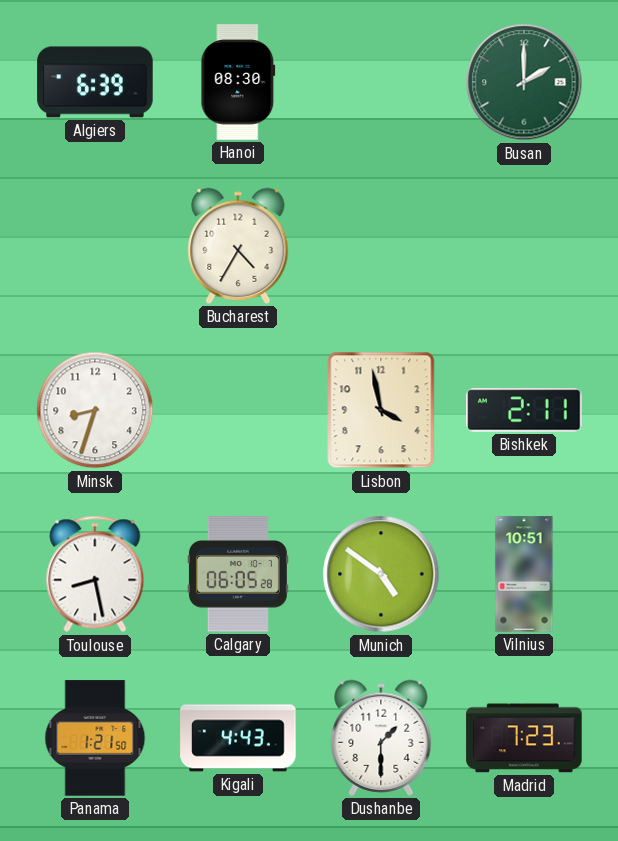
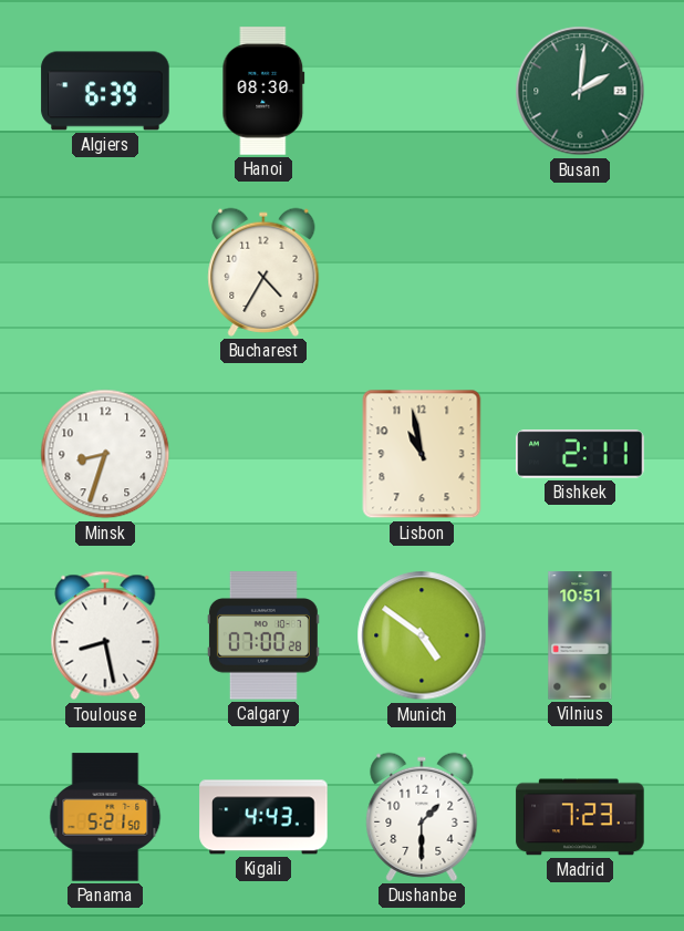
Busan: 2:00 -> 2:01
Lisbon: 3:58 -> 10:58
Calgary: 06:05 -> 07:00
Panama: 1:21 -> 5:21
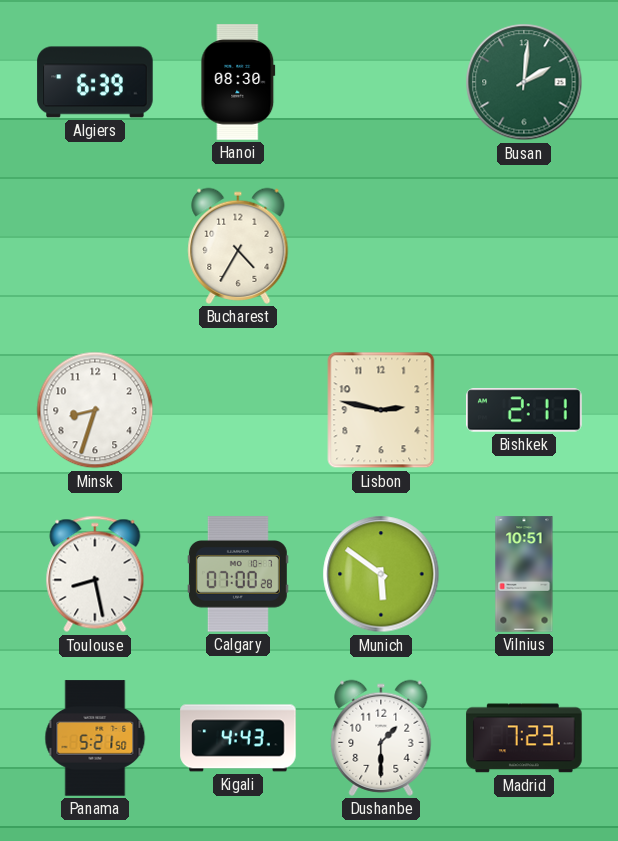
Lisbon: 10:58 -> 2:47
Munich: 4:51 -> 5:51
